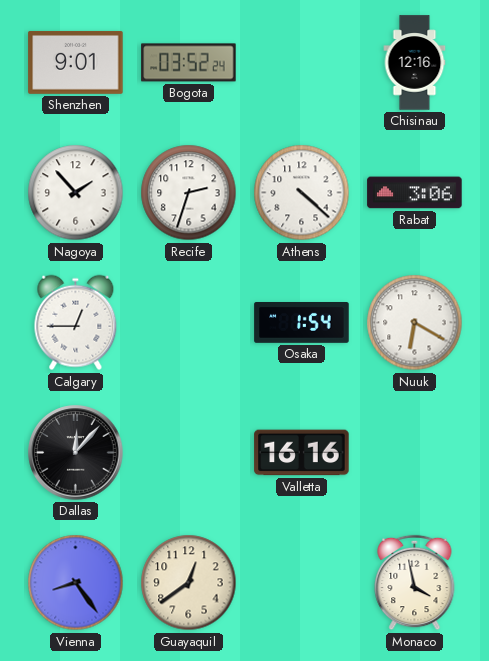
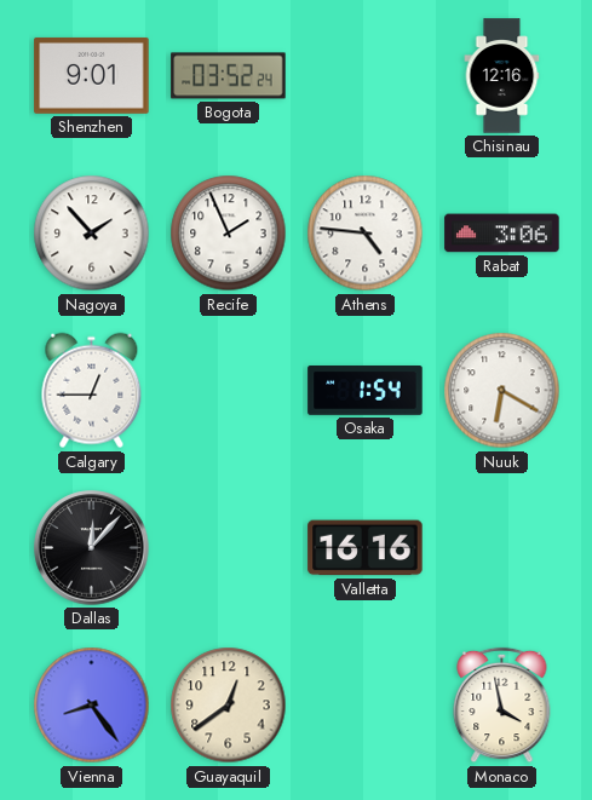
Recife: 2:33 -> 1:56
Athens: 4:22 -> 4:46
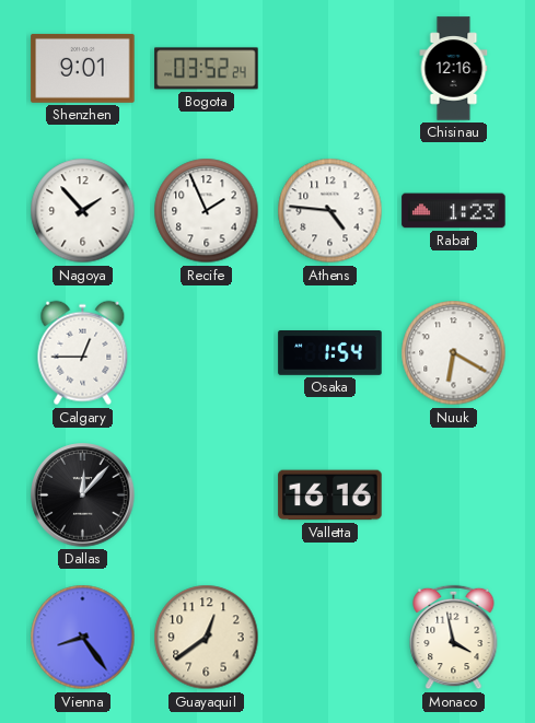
Rabat: 3:06 -> 1:23
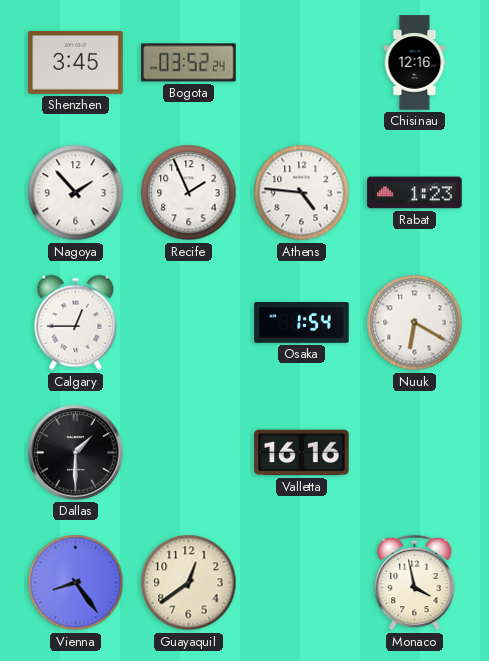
Shenzhen: 9:01 -> 3:45
Dallas: 12:07 -> 1:30
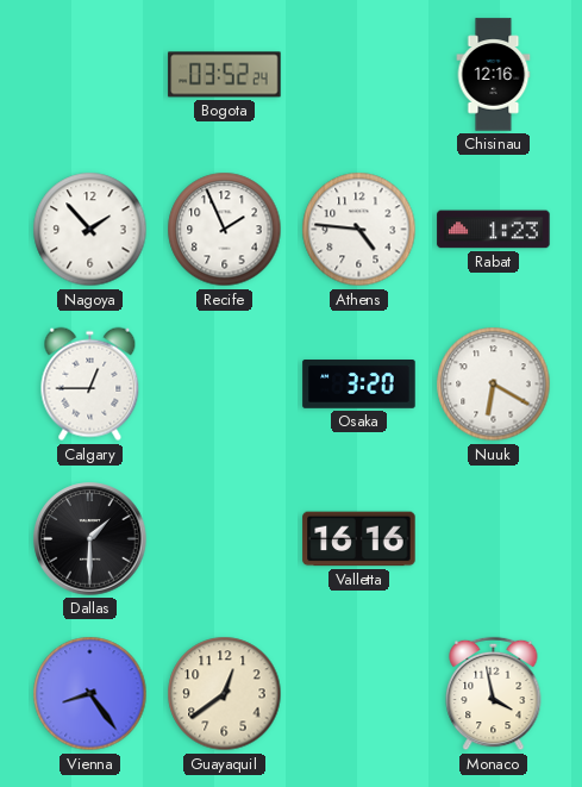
Shenzhen: 3:45 -> none
Osaka: 1:54 -> 3:20
